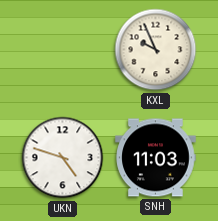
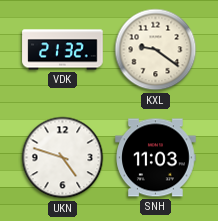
VDK: none -> 21:32
KXL: 9:56 -> 9:21
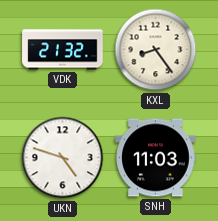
KXL: 9:21 -> 8:24
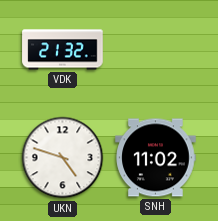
KXL: 8:24 -> none
SNH: 11:03 -> 11:02
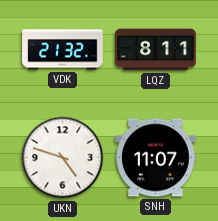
LQZ: none -> 8:11
SNH: 11:02 -> 11:07
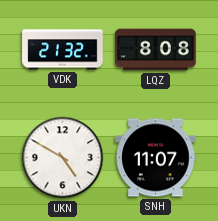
LQZ: 8:11 -> 8:08
UKN: 4:48 -> 4:50
